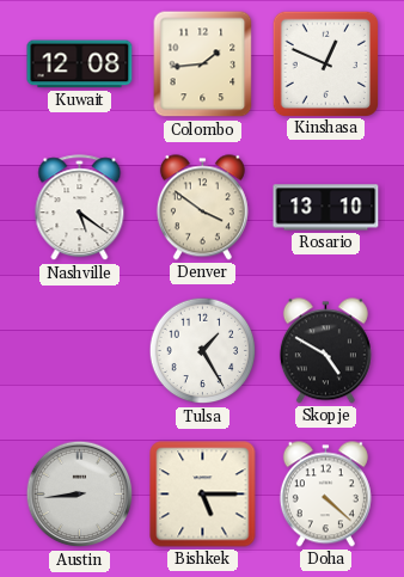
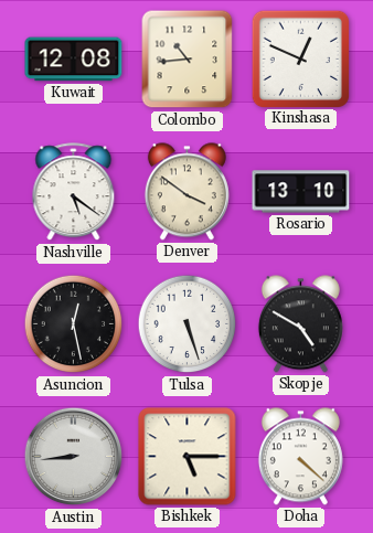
Colombo: 1:44 -> 10:44
Asuncion: none -> 12:28
Tulsa: 1:25 -> 5:27
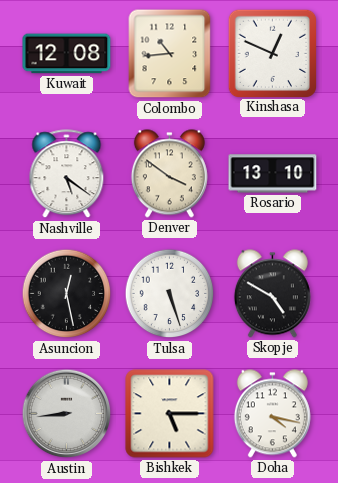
Doha: 4:22 -> 4:17
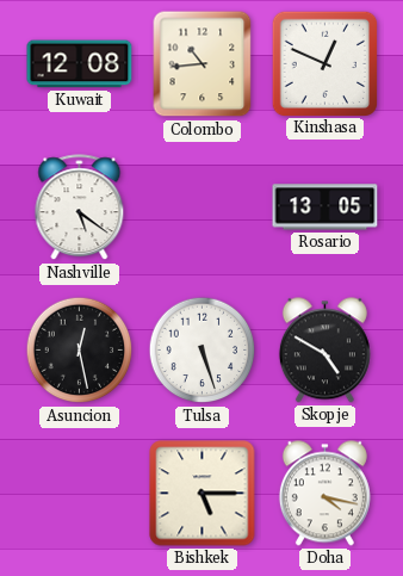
Denver: 3:51 -> none
Rosario: 13:10 -> 13:05
Austin: 8:44 -> none
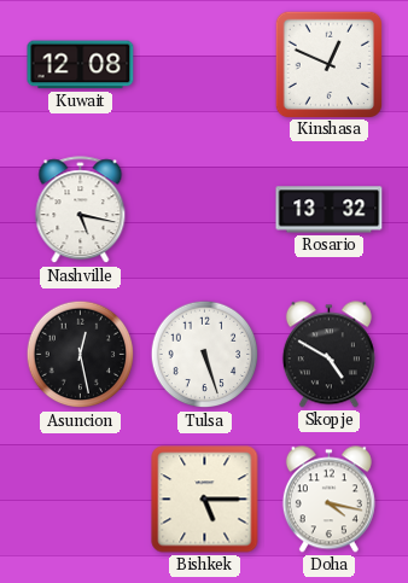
Colombo: 10:44 -> none
Nashville: 5:21 -> 5:17
Rosario: 13:05 -> 13:32
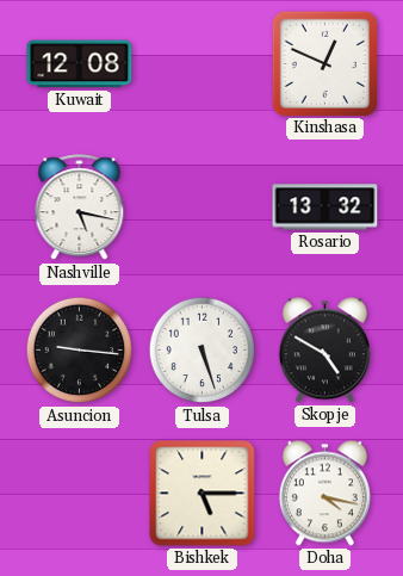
Asuncion: 12:28 -> 9:16
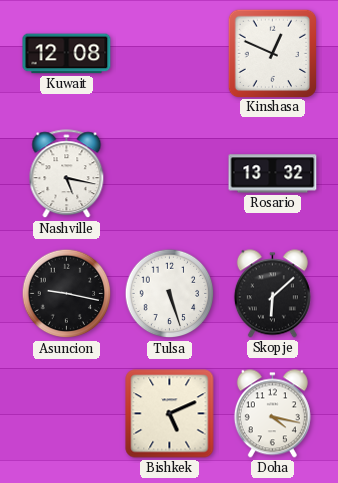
Asuncion: 9:16 -> 9:17
Skopje: 4:50 -> 6:08
Bishkek: 5:15 -> 5:11
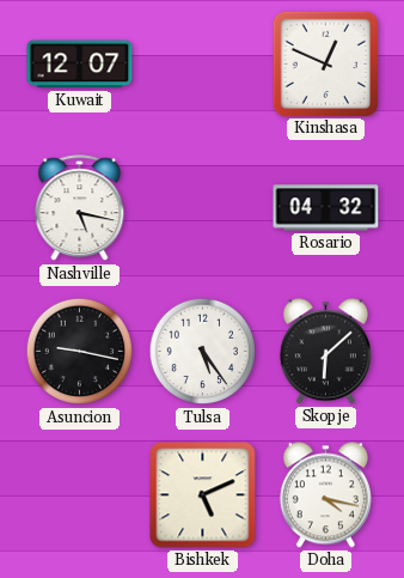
Kuwait: 12:08 -> 12:07
Rosario: 13:32 -> 04:32
Tulsa: 5:27 -> 5:24
